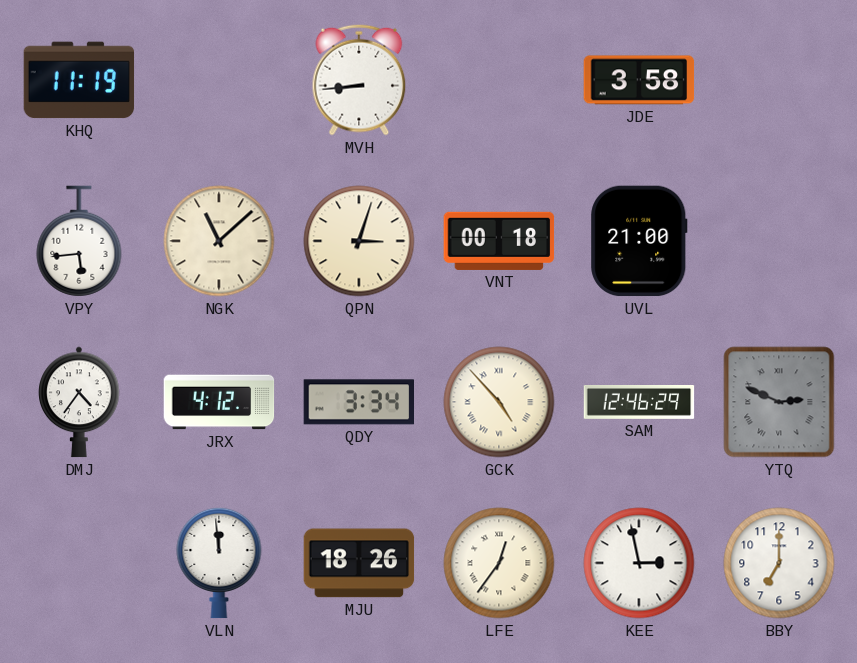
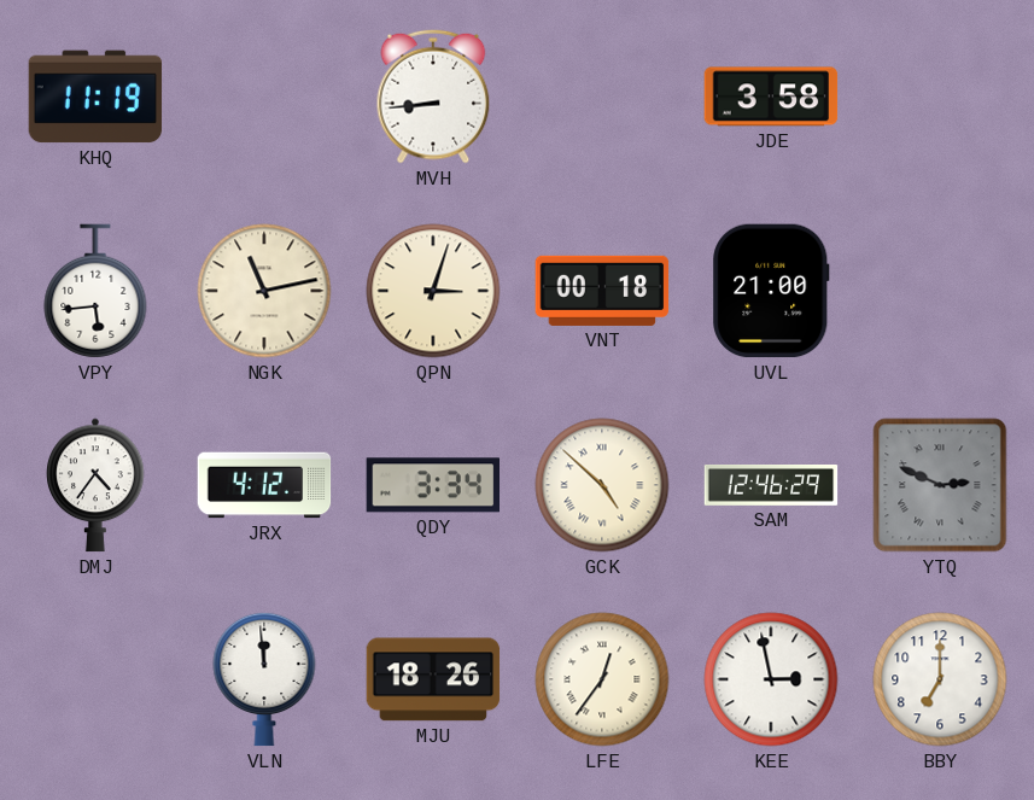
NGK: 11:08 -> 11:13
GCK: 4:53 -> 4:52
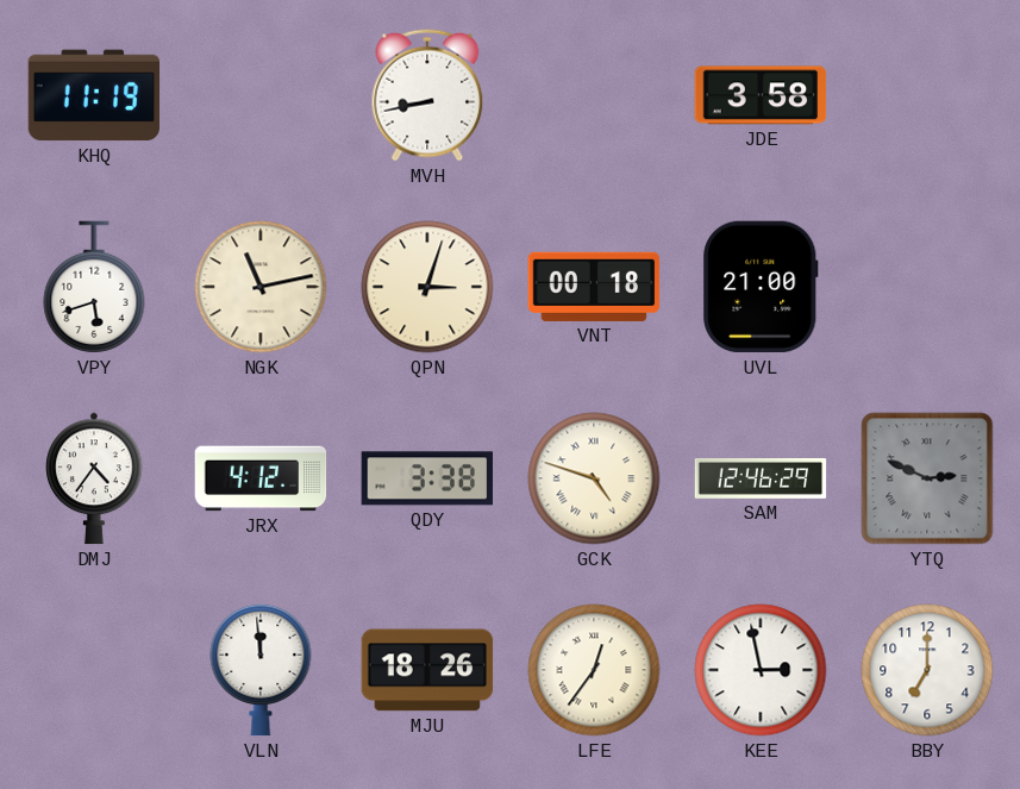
MVH: 8:44 -> 8:43
VPY: 5:44 -> 5:42
QDY: 3:34 -> 3:38
GCK: 4:52 -> 4:48
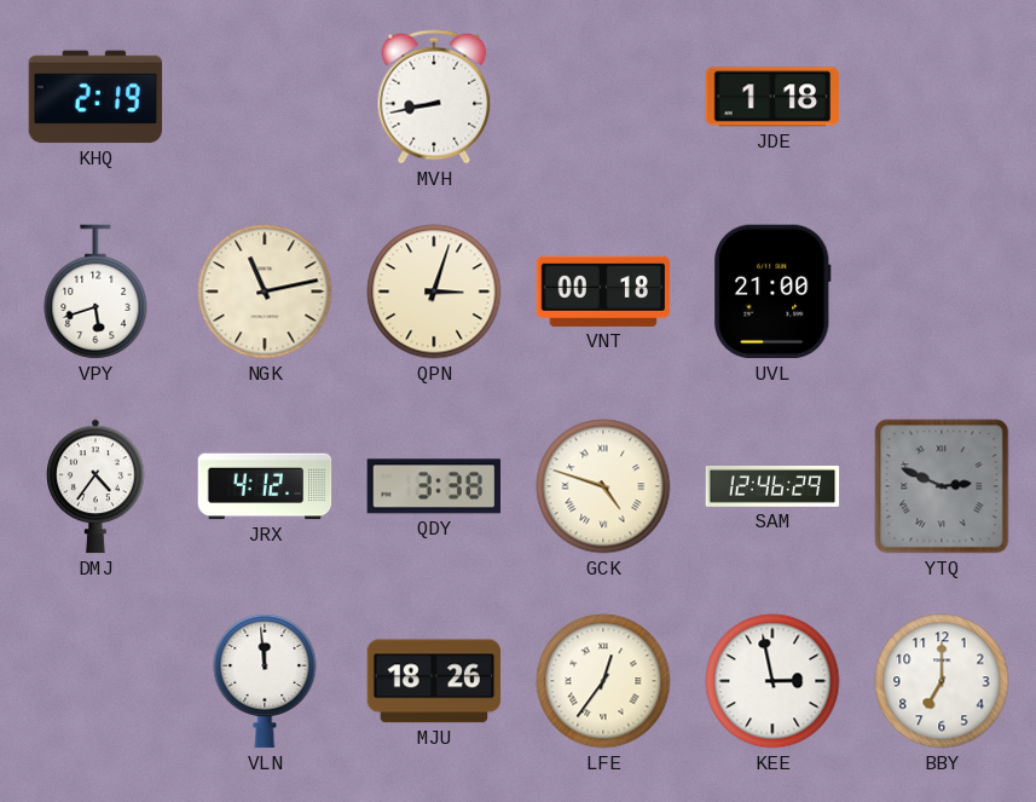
KHQ: 11:19 -> 2:19
JDE: 3:58 -> 1:18
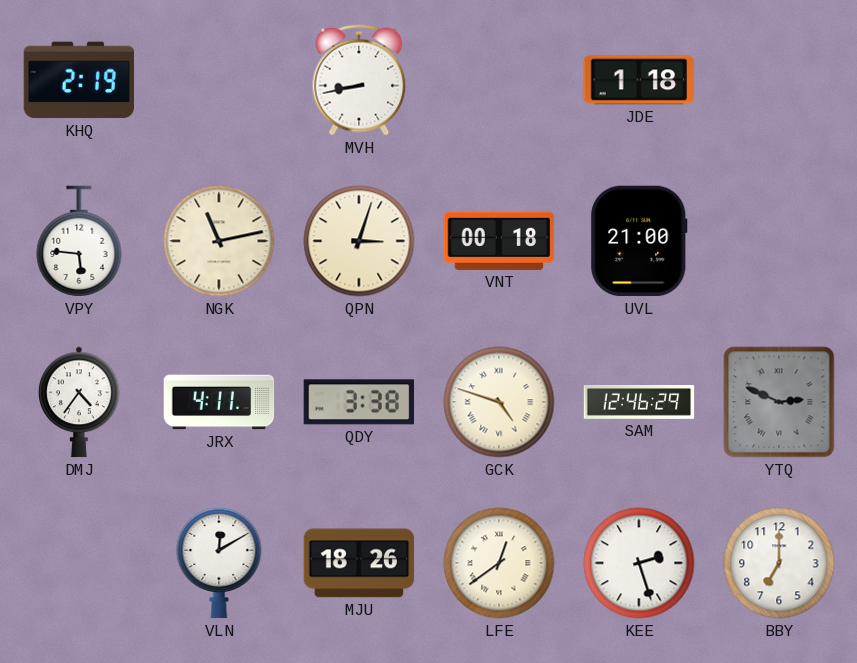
VPY: 5:42 -> 5:46
JRX: 4:12 -> 4:11
VLN: 11:59 -> 12:10
LFE: 12:36 -> 12:39
KEE: 2:58 -> 2:27
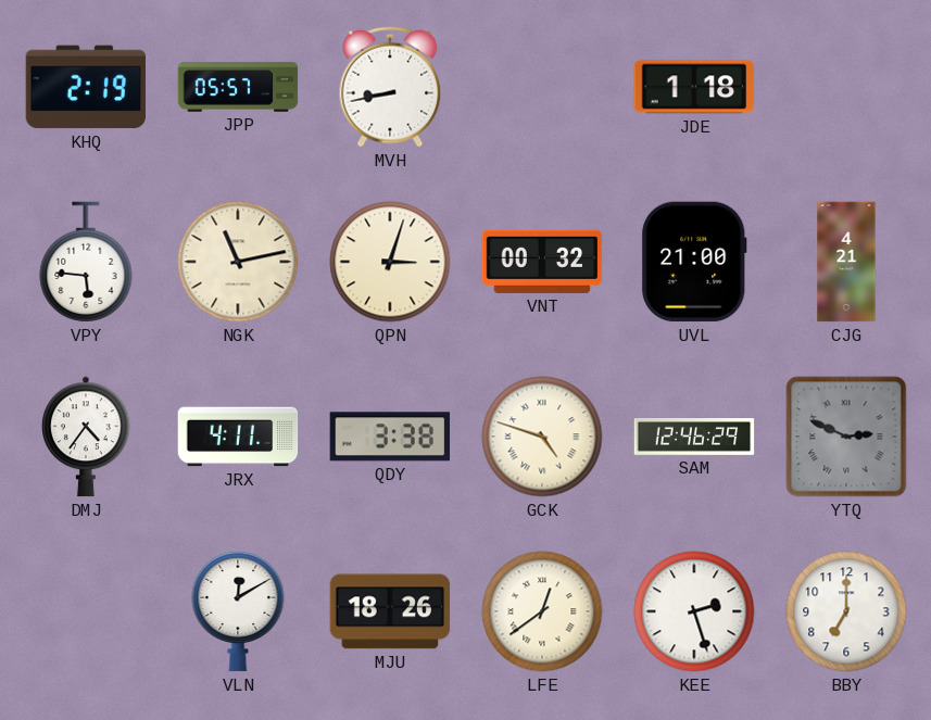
JPP: none -> 05:57
VNT: 00:18 -> 00:32
CJG: none -> 4:21
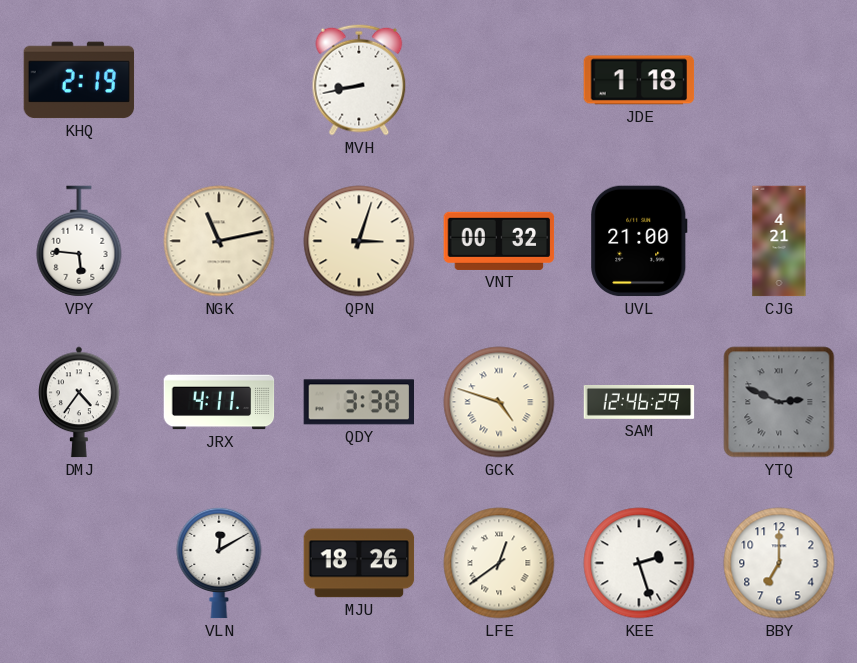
JPP: 05:57 -> none
